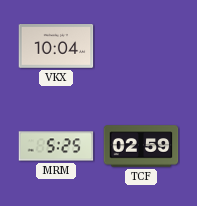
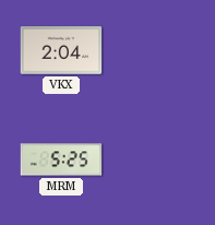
VKX: 10:04 -> 2:04
TCF: 02:59 -> none
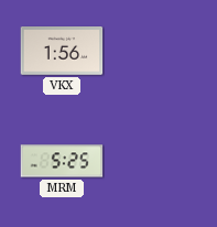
VKX: 2:04 -> 1:56
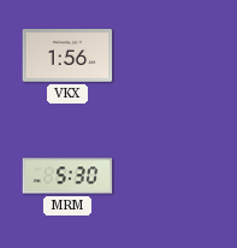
MRM: 5:25 -> 5:30
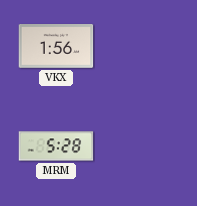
MRM: 5:30 -> 5:28
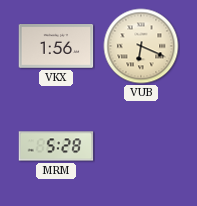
VUB: none -> 6:19
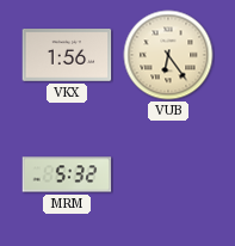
VUB: 6:19 -> 6:24
MRM: 5:28 -> 5:32
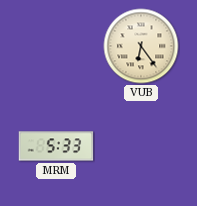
VKX: 1:56 -> none
MRM: 5:32 -> 5:33
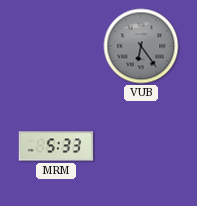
VUB dial: cream -> grey
